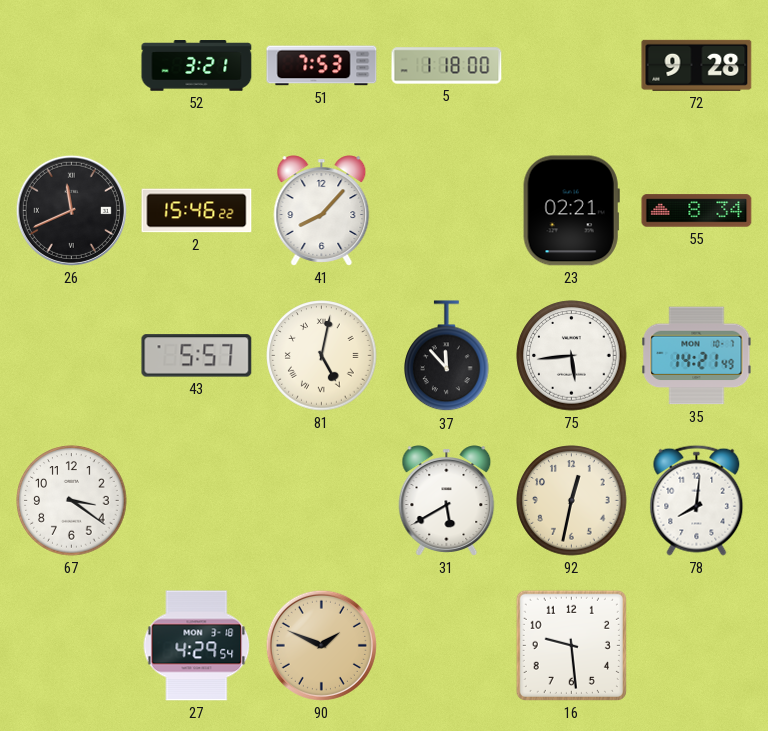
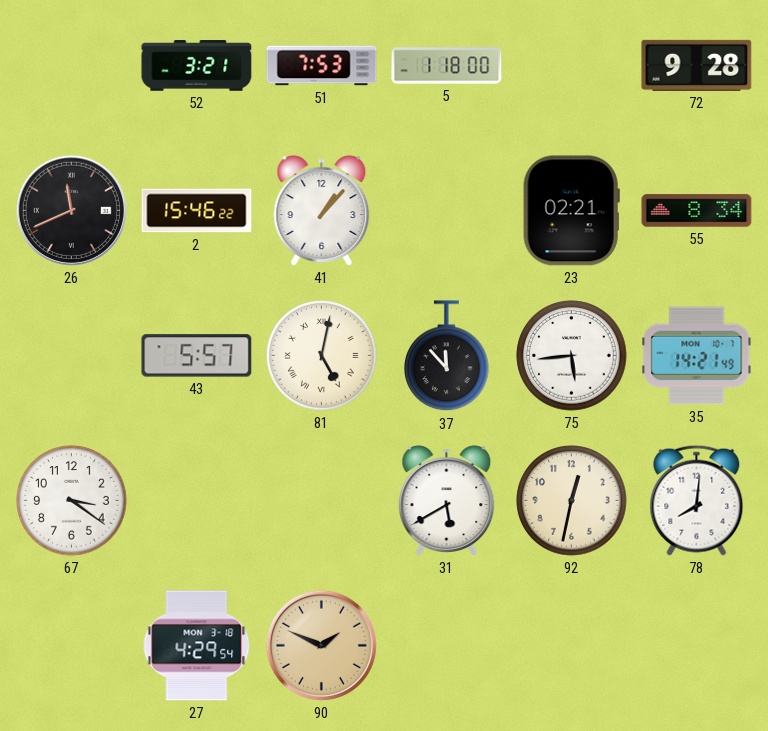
41: 8:07 -> 1:07
16: 9:29 -> none
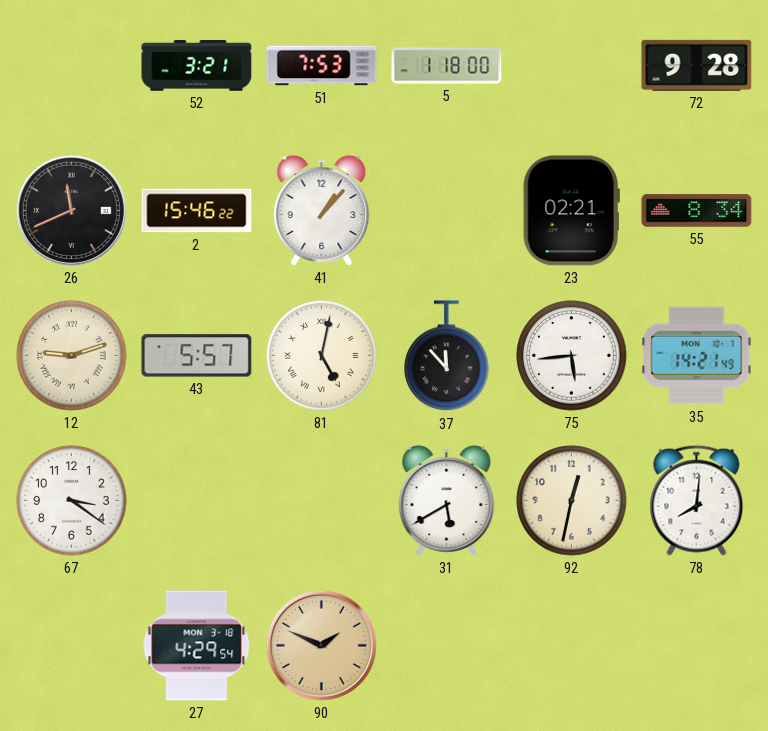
12: none -> 9:12
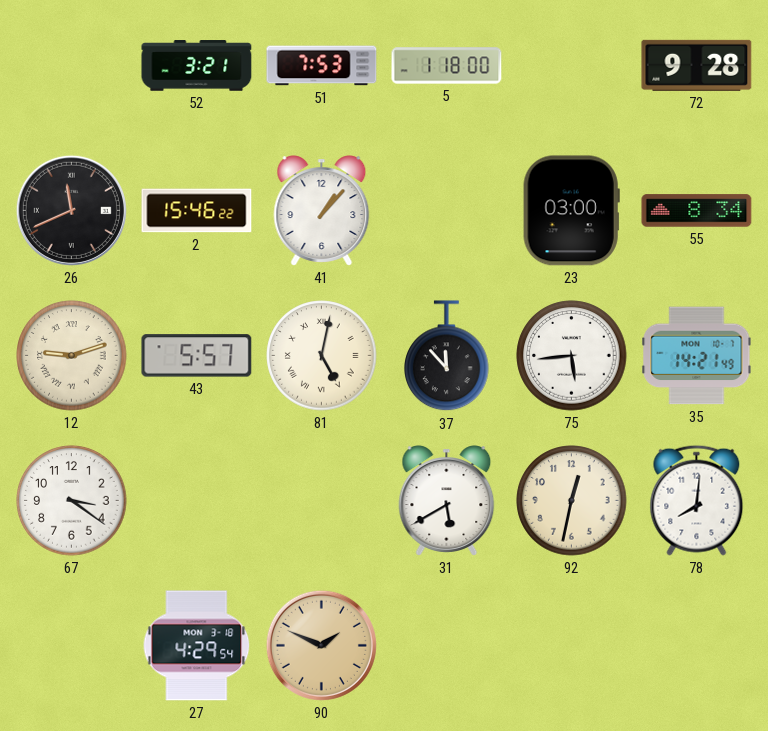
23: 02:21 -> 03:00
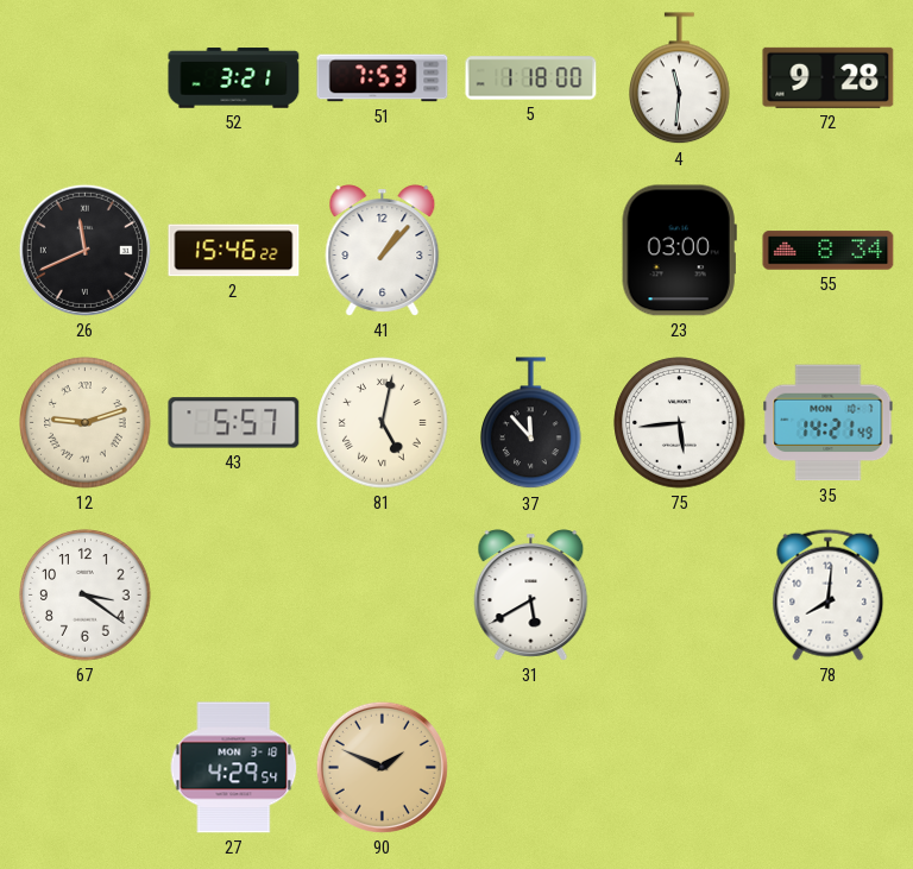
4: none -> 11:31
92: 12:32 -> none
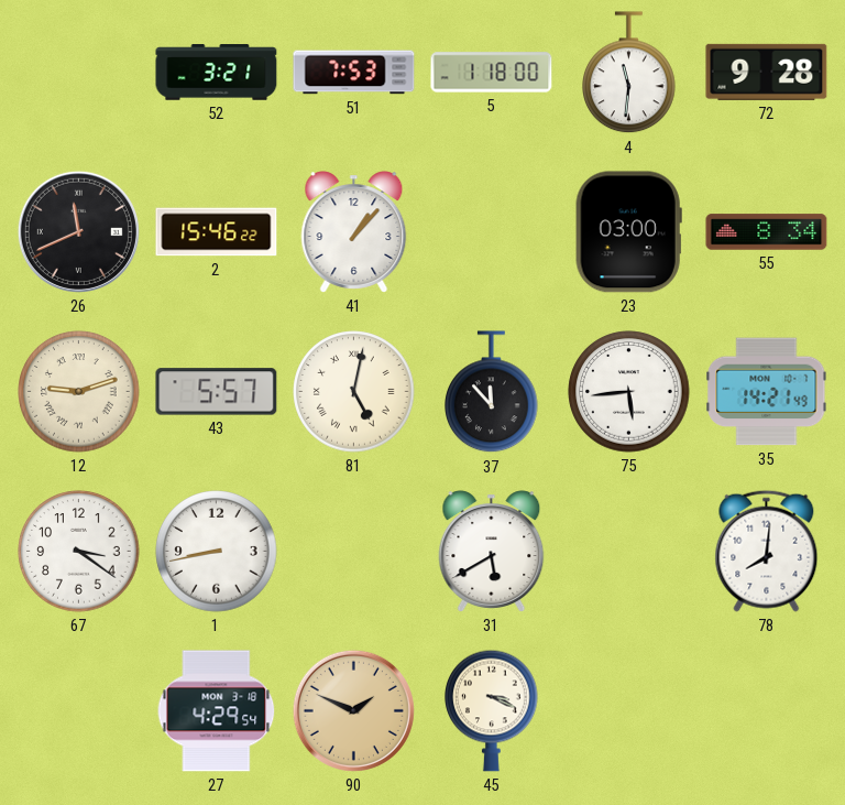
1: none -> 8:43
45: none -> 3:19
